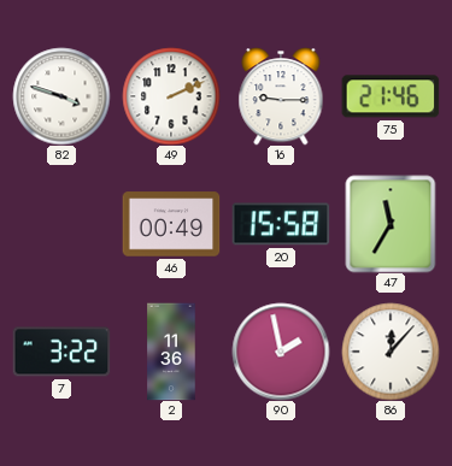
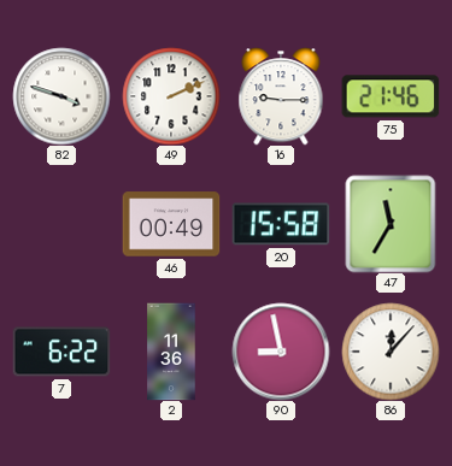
7: 3:22 -> 6:22
90: 1:58 -> 8:58
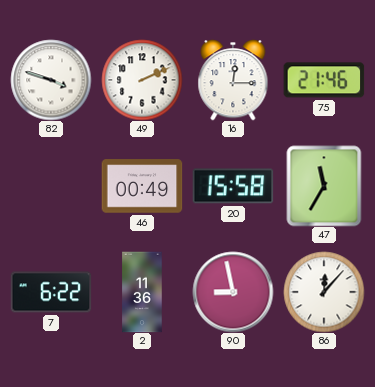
16: 9:15 -> 12:15
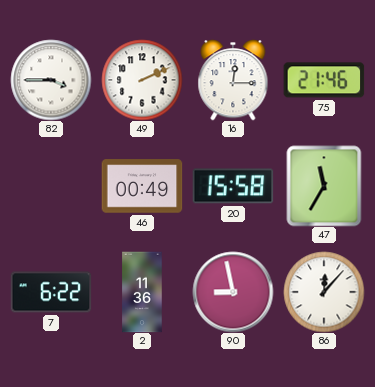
82: 3:48 -> 3:45
